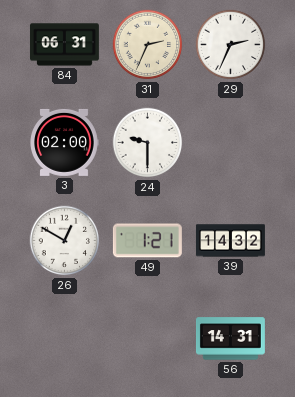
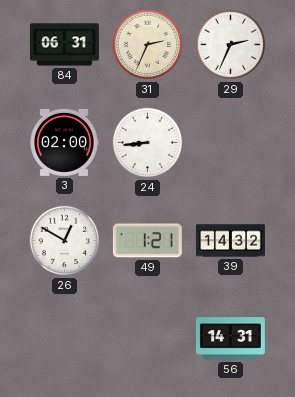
24: 9:30 -> 8:44
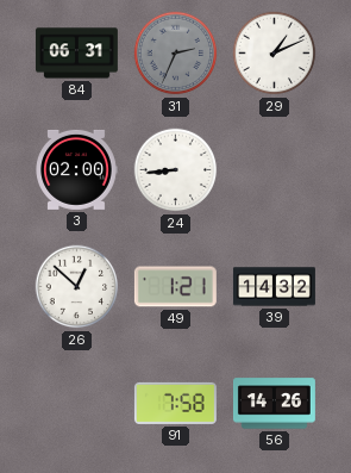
31 dial: cream -> grey
29: 2:34 -> 1:11
26: 12:50 -> 12:52
91: none -> 7:58
56: 14:31 -> 14:26
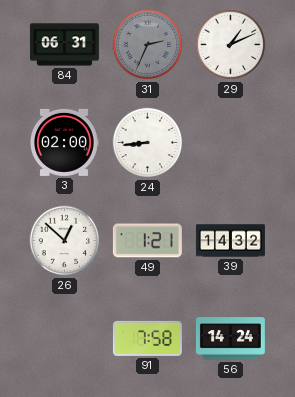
56: 14:26 -> 14:24
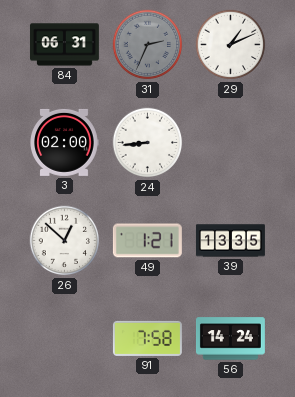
39: 14:32 -> 13:35
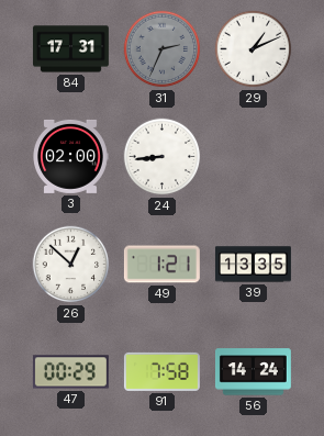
84: 06:31 -> 17:31
47: none -> 00:29
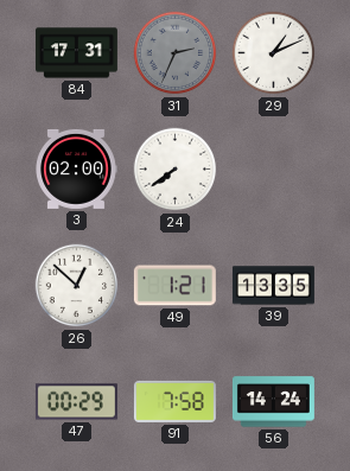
24: 8:44 -> 7:39
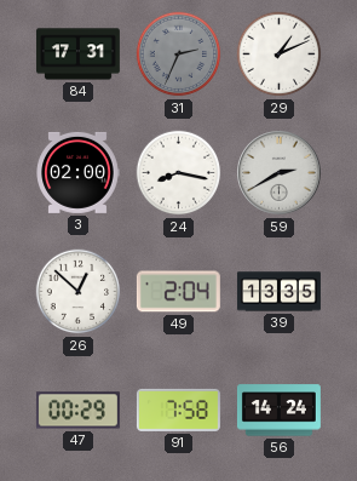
24: 7:39 -> 8:17
59: none -> 2:40
49: 1:21 -> 2:04
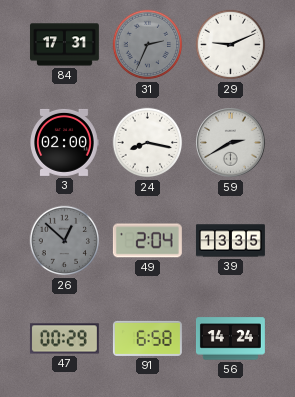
29: 1:11 -> 9:11
26 dial: white -> grey
91: 7:58 -> 6:58
